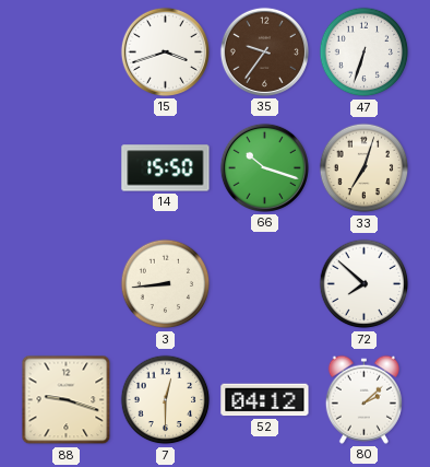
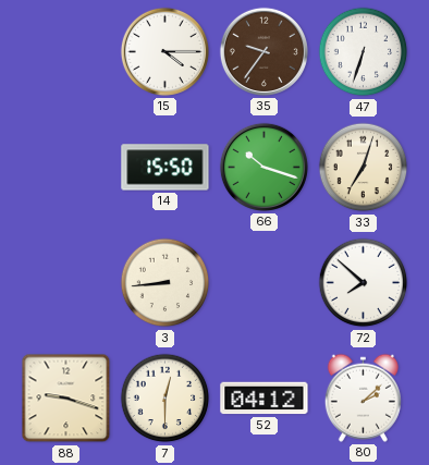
15: 3:42 -> 4:15
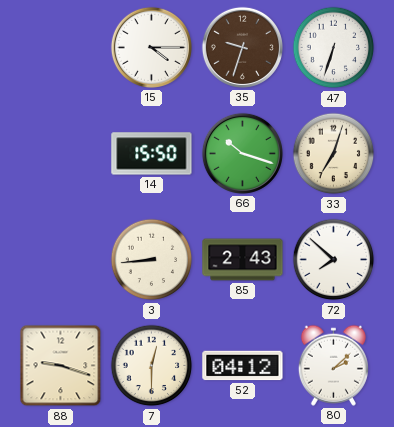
35: 9:36 -> 9:33
85: none -> 2:43
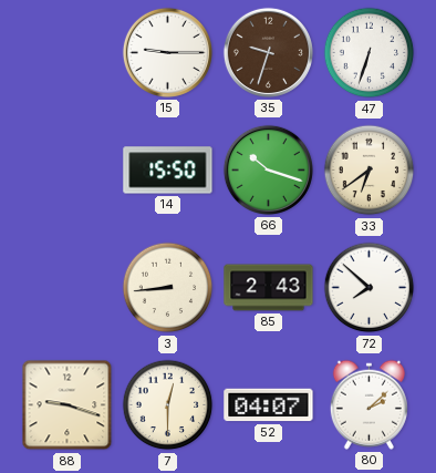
15: 4:15 -> 9:15
33: 7:03 -> 6:39
52: 04:12 -> 04:07
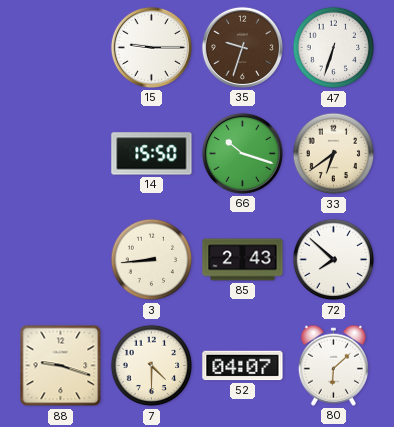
7: 12:30 -> 4:30
80: 2:08 -> 6:08
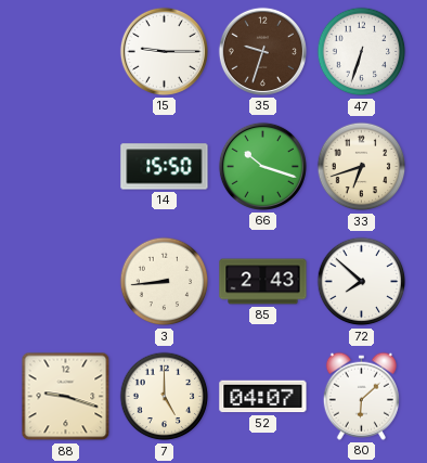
33: 6:39 -> 6:42
7: 4:30 -> 5:00
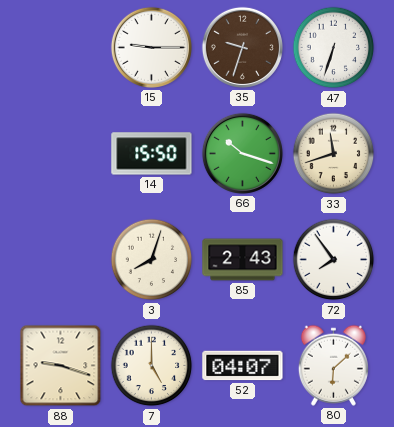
33: 6:42 -> 11:42
3: 8:44 -> 8:03
72: 7:52 -> 7:54
